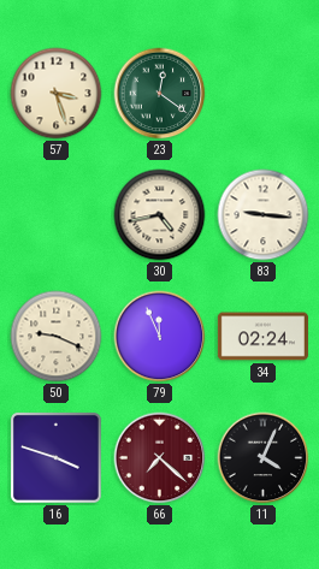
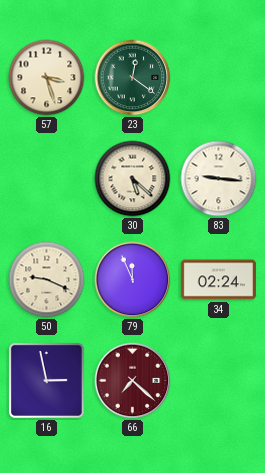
30: 4:43 -> 5:22
16: 3:48 -> 2:58
11: 4:04 -> none
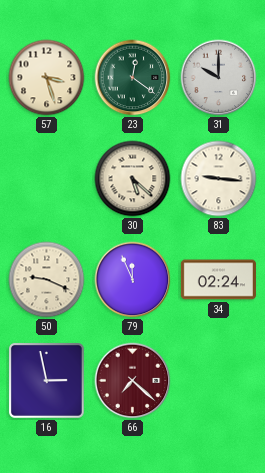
31: none -> 10:00
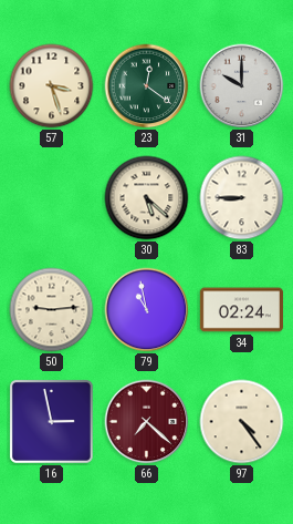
83: 9:16 -> 8:45
50: 9:19 -> 9:14
79: 11:56 -> 10:58
97: none -> 4:24
